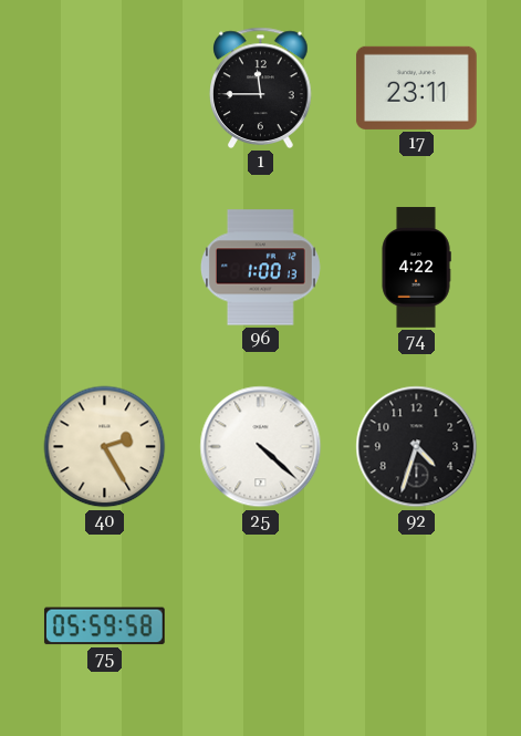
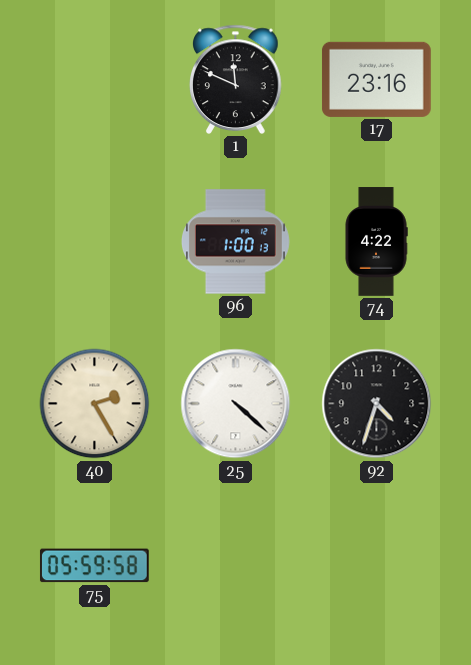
1: 11:45 -> 11:49
17: 23:11 -> 23:16
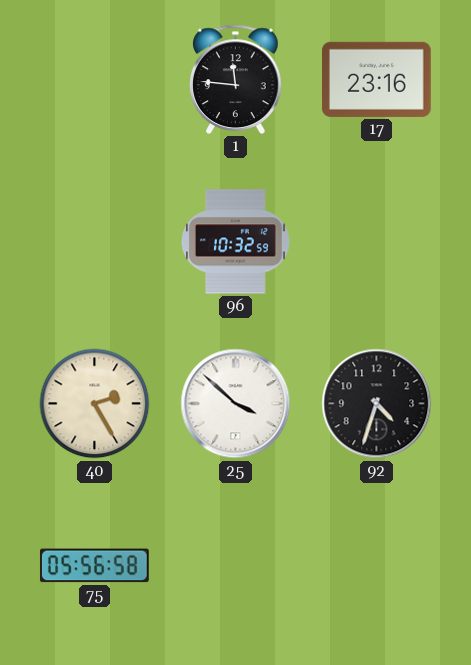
1: 11:49 -> 11:46
96: 1:00 -> 10:32
74: 4:22 -> none
25: 4:22 -> 3:52
75: 05:59 -> 05:56
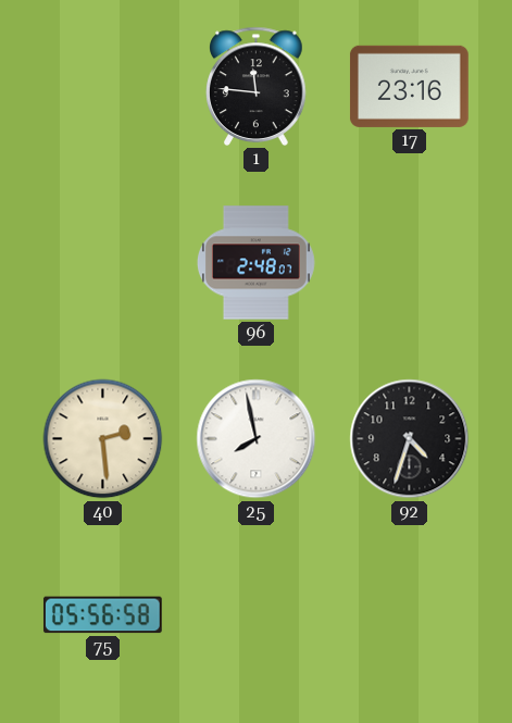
96: 10:32 -> 2:48
40: 2:25 -> 2:29
25: 3:52 -> 7:58
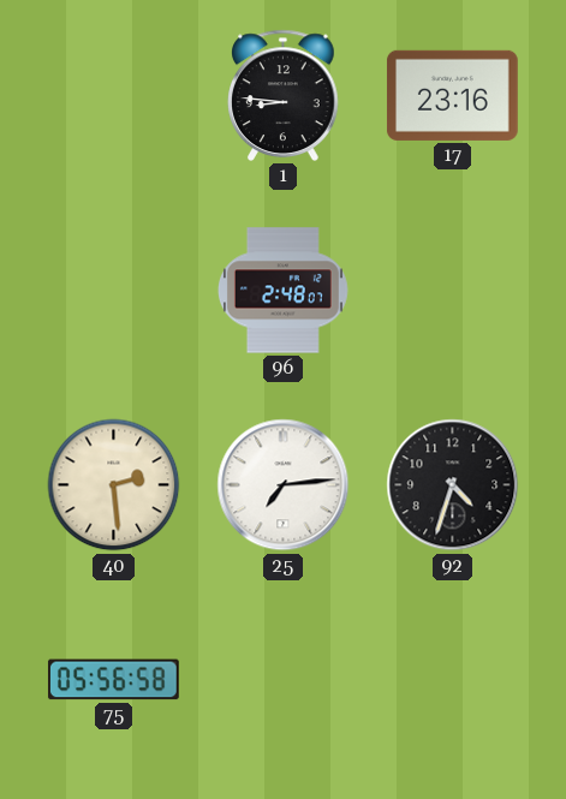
1: 11:46 -> 8:46
25: 7:58 -> 7:14
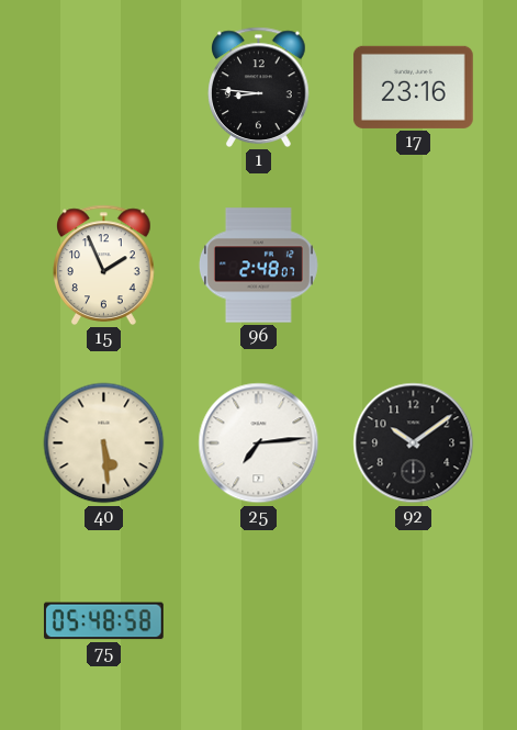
15: none -> 1:56
40: 2:29 -> 5:29
92: 4:33 -> 10:09
75: 05:56 -> 05:48
